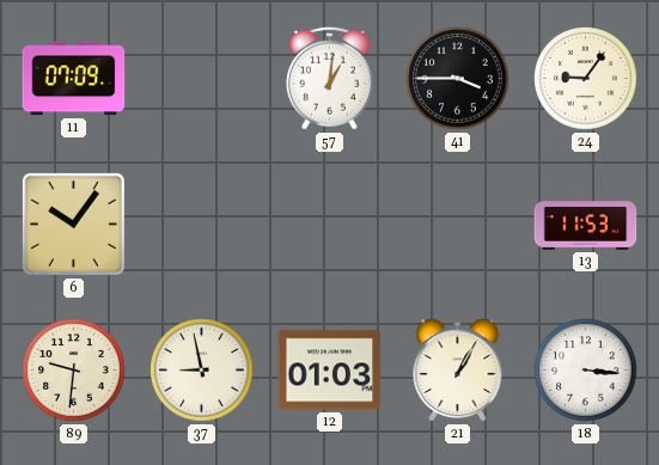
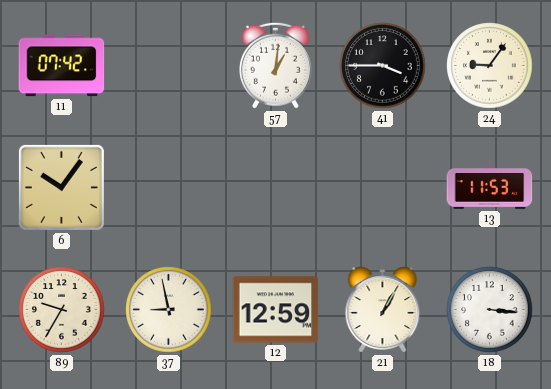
11: 07:09 -> 07:42
89: 9:31 -> 9:35
12: 01:03 -> 12:59
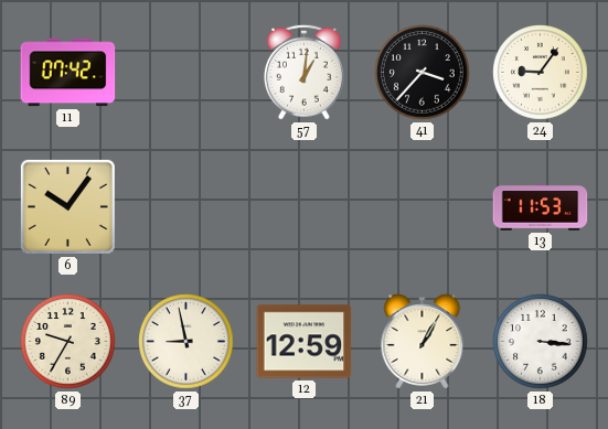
41: 3:45 -> 3:37
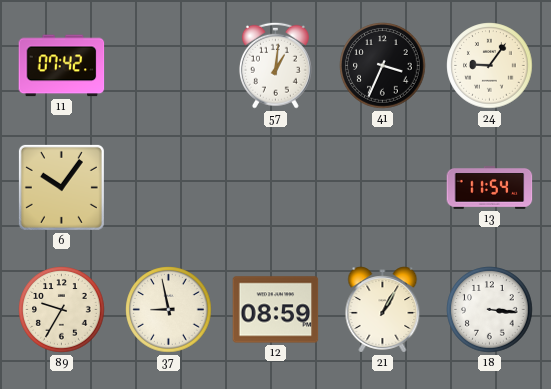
41: 3:37 -> 3:34
13: 11:53 -> 11:54
12: 12:59 -> 08:59
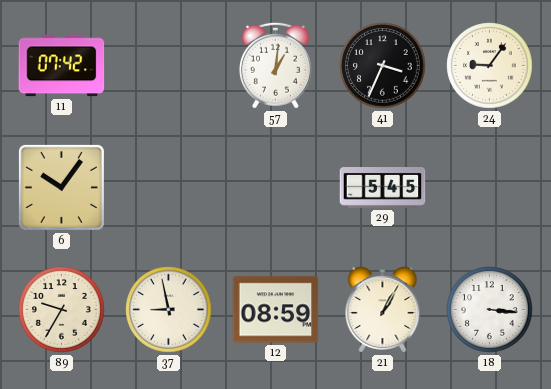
29: none -> 5:45
13: 11:54 -> none
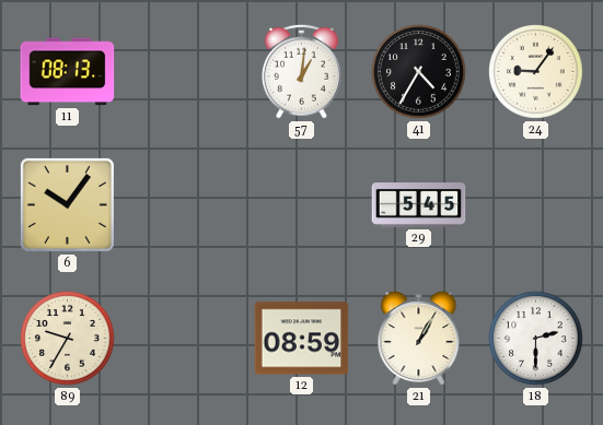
11: 07:42 -> 08:13
41: 3:34 -> 4:35
37: 8:58 -> none
18: 3:16 -> 2:30
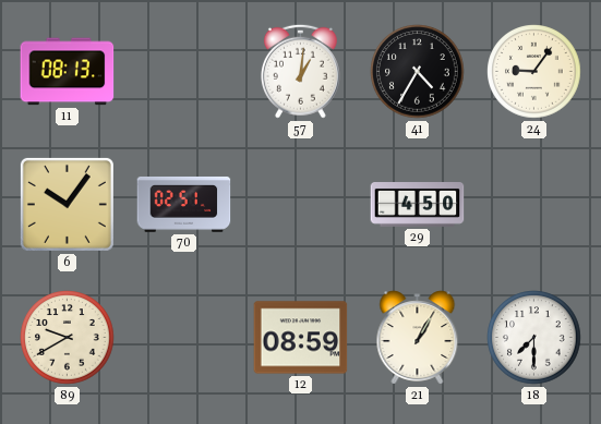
70: none -> 02:51
29: 5:45 -> 4:50
89: 9:35 -> 9:40
18: 2:30 -> 7:30
